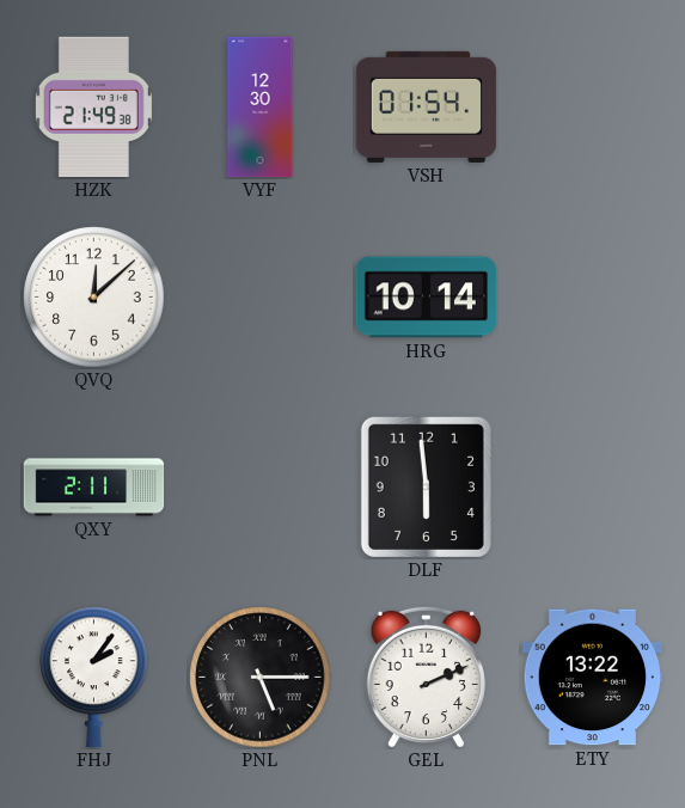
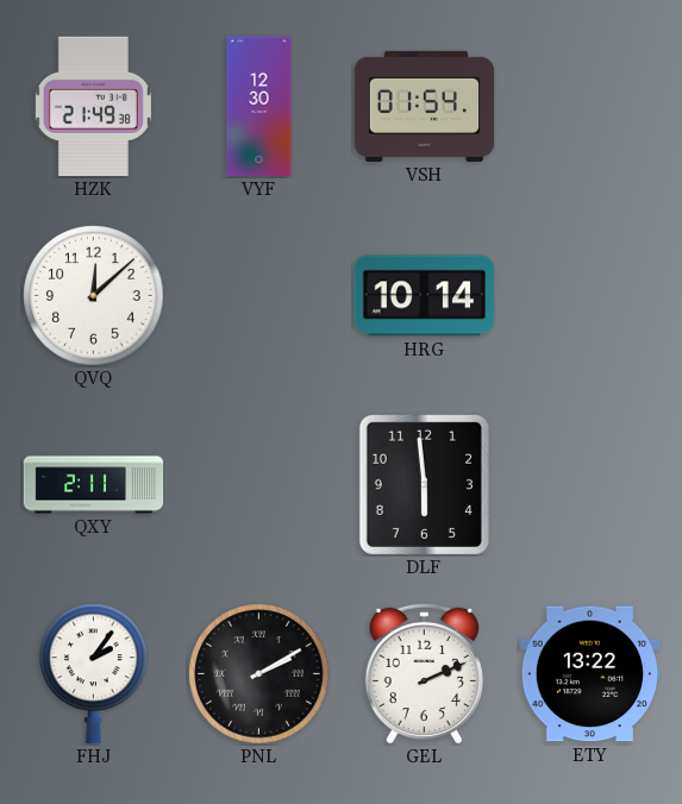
PNL: 5:15 -> 2:10
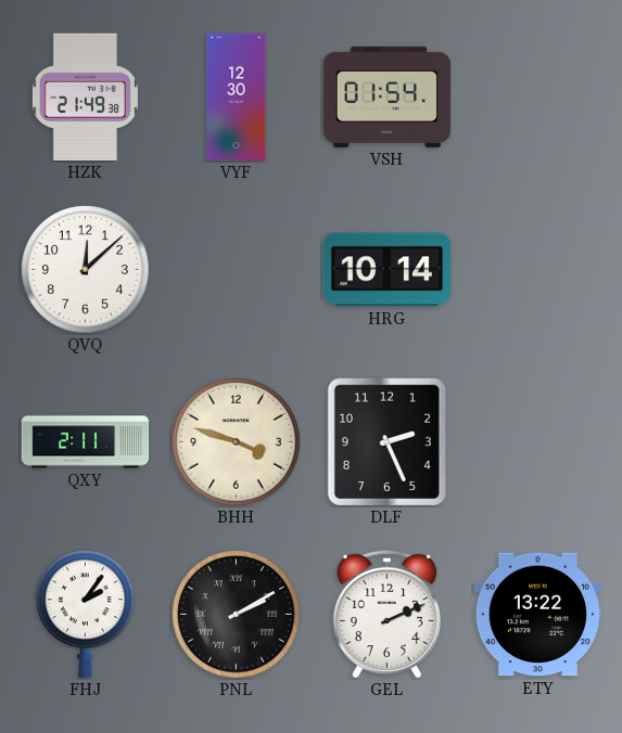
BHH: none -> 3:48
DLF: 5:59 -> 2:26
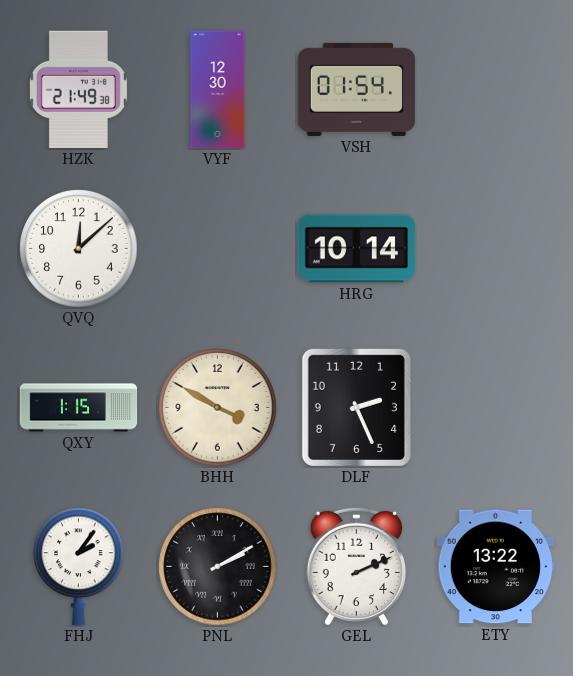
QXY: 2:11 -> 1:15
BHH: 3:48 -> 3:50
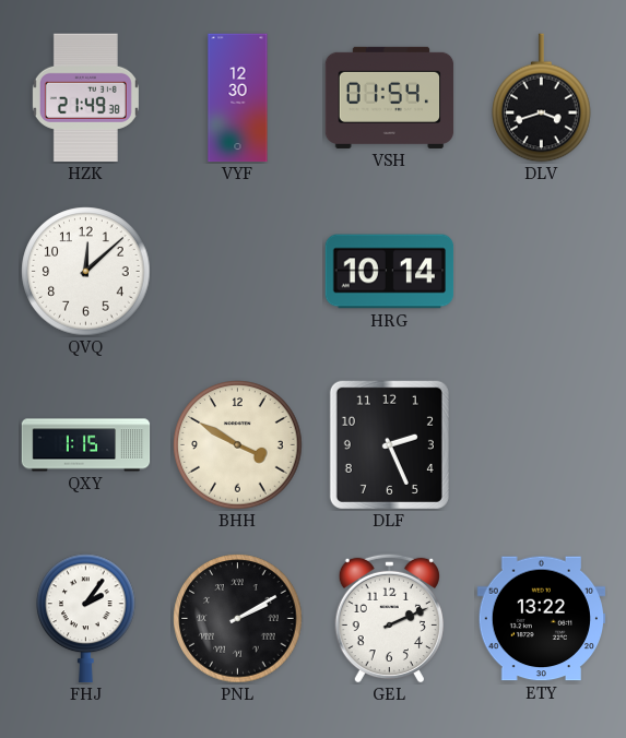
DLV: none -> 3:42
